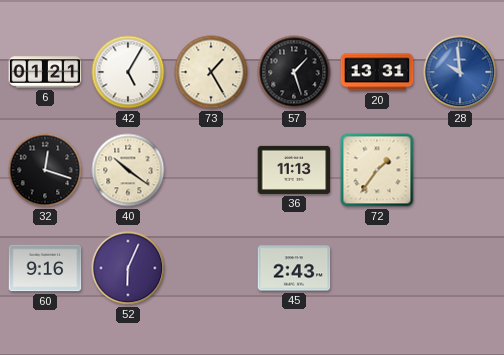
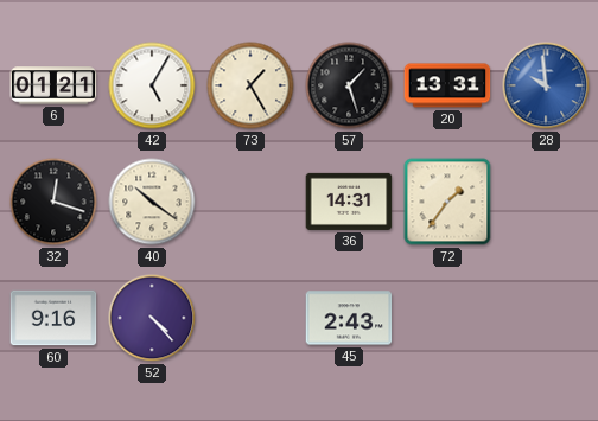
36: 11:13 -> 14:31
52: 6:04 -> 4:23
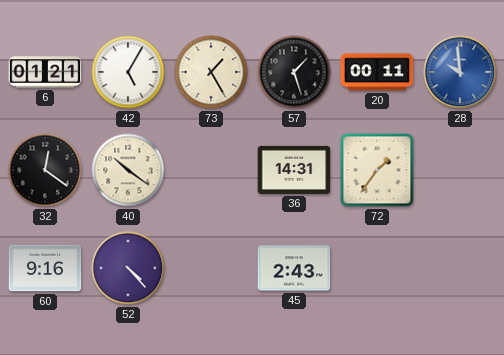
20: 13:31 -> 00:11
32: 12:18 -> 12:21
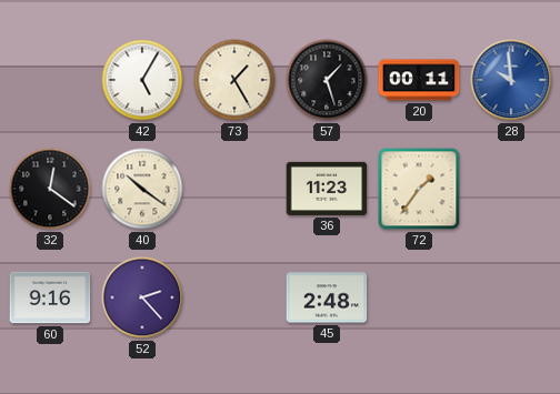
6: 01:21 -> none
36: 14:31 -> 11:23
52: 4:23 -> 2:23
45: 2:43 -> 2:48
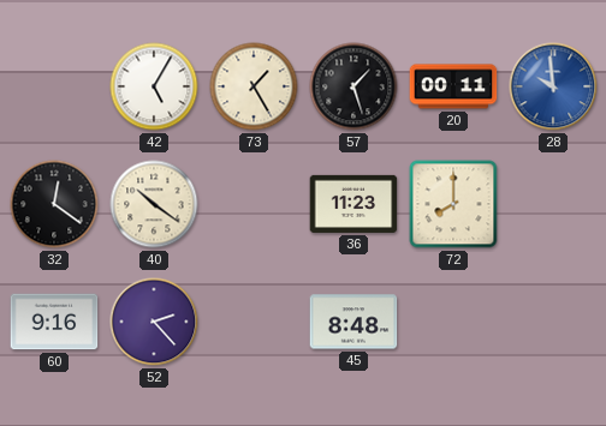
72: 1:36 -> 8:00
45: 2:48 -> 8:48
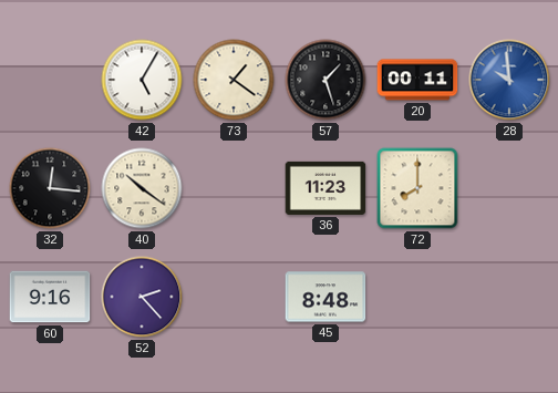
73: 1:25 -> 1:21
32: 12:21 -> 12:16
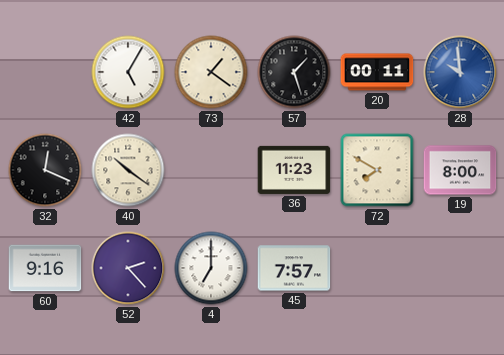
32: 12:16 -> 12:19
72: 8:00 -> 7:50
19: none -> 8:00
4: none -> 7:00
45: 8:48 -> 7:57
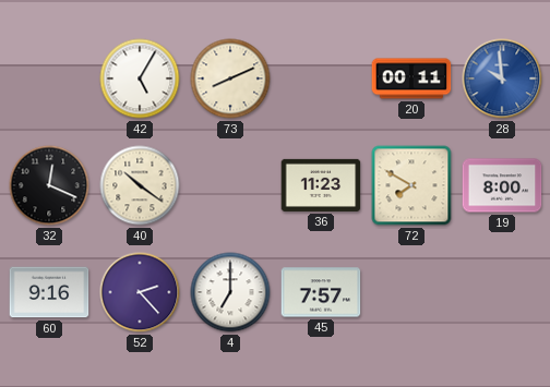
73: 1:21 -> 8:11
57: 1:27 -> none
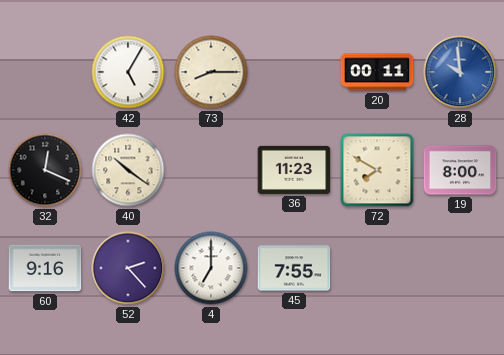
73: 8:11 -> 8:15
45: 7:57 -> 7:55
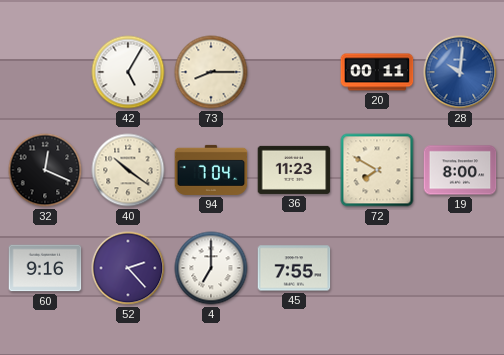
28: 9:59 -> 10:01
94: none -> 7:04
